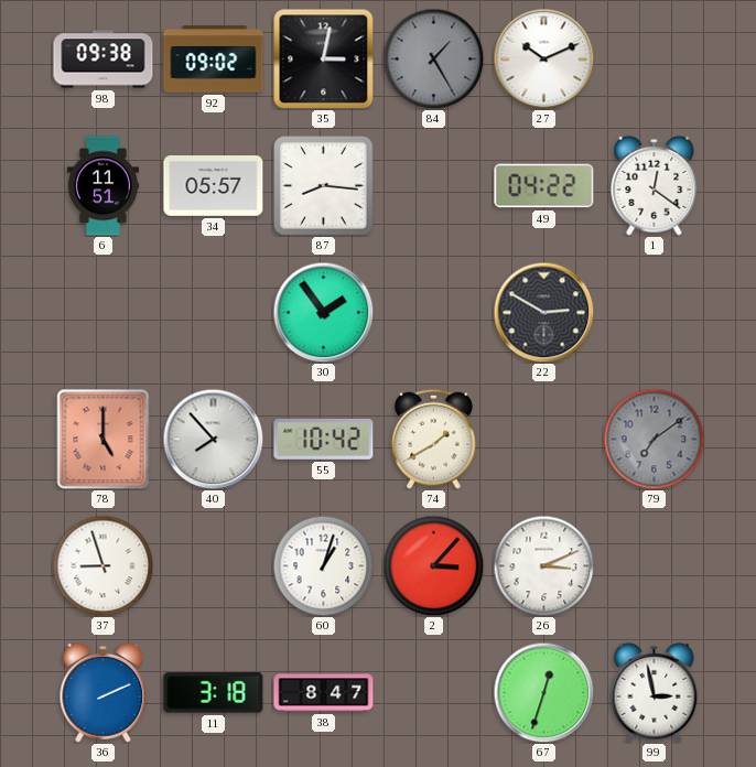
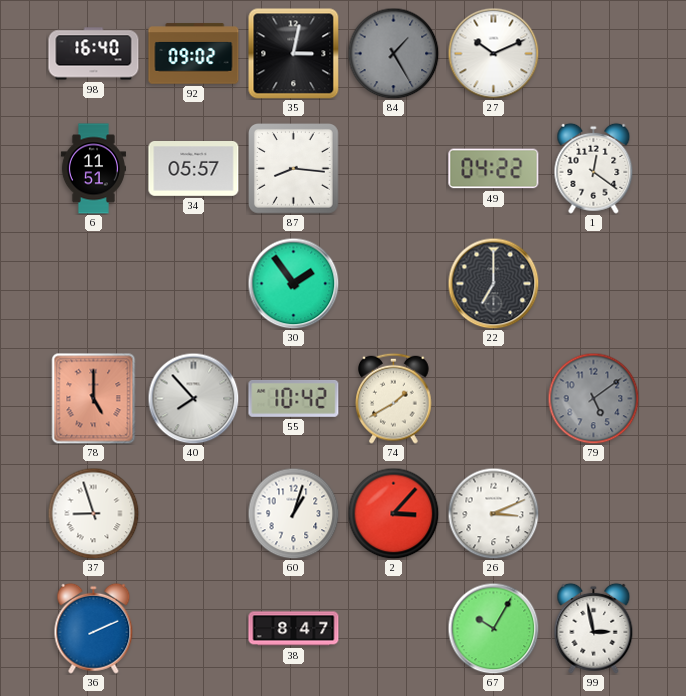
98: 09:38 -> 16:40
22: 2:50 -> 7:00
79: 7:09 -> 5:09
11: 3:18 -> none
67: 12:33 -> 10:05
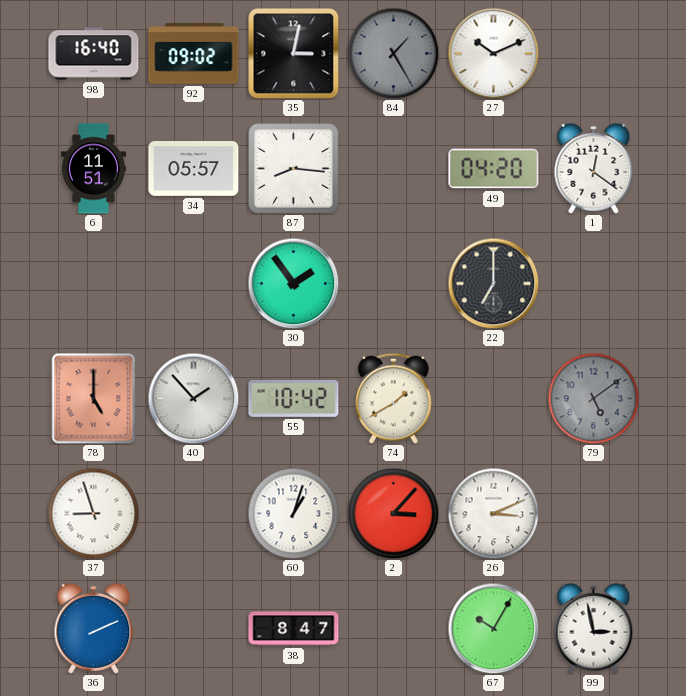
49: 04:22 -> 04:20
40: 7:53 -> 1:53
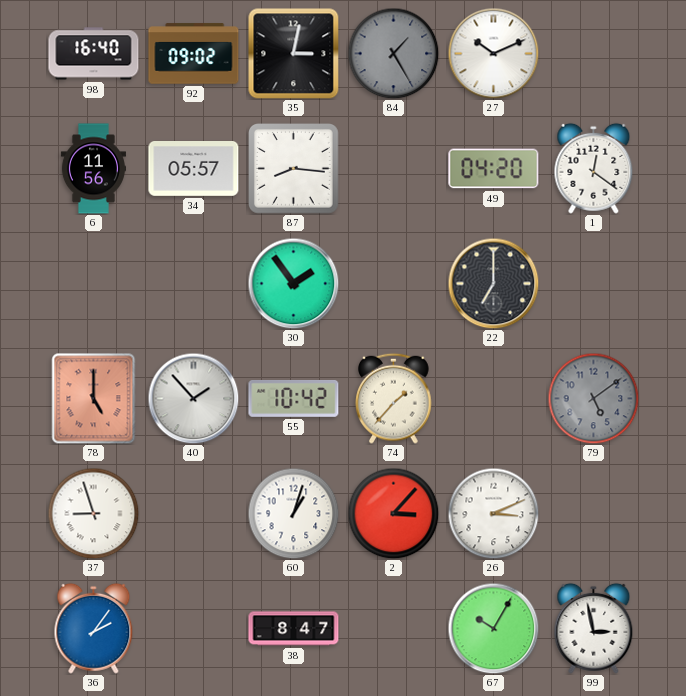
6: 11:51 -> 11:56
74: 1:40 -> 1:37
36: 2:11 -> 2:06
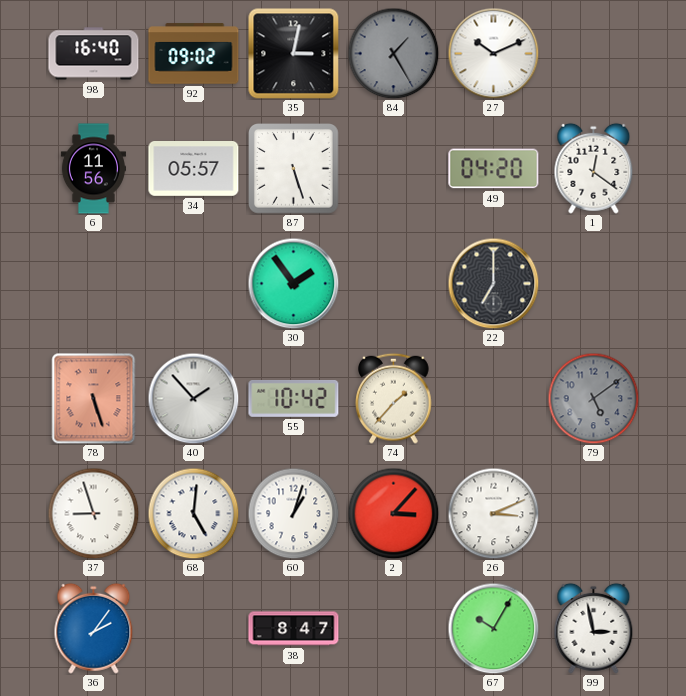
87: 8:16 -> 5:27
78: 5:00 -> 5:27
68: none -> 5:01
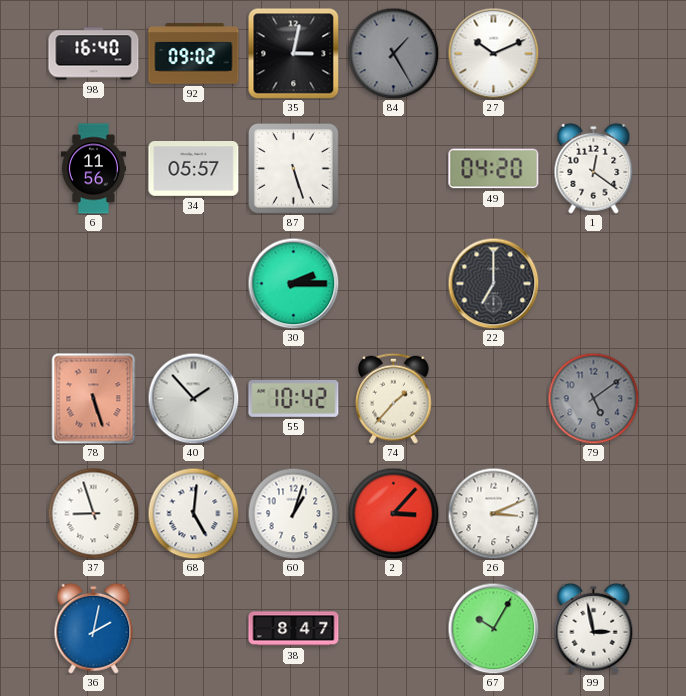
30: 1:54 -> 2:15
36: 2:06 -> 2:02
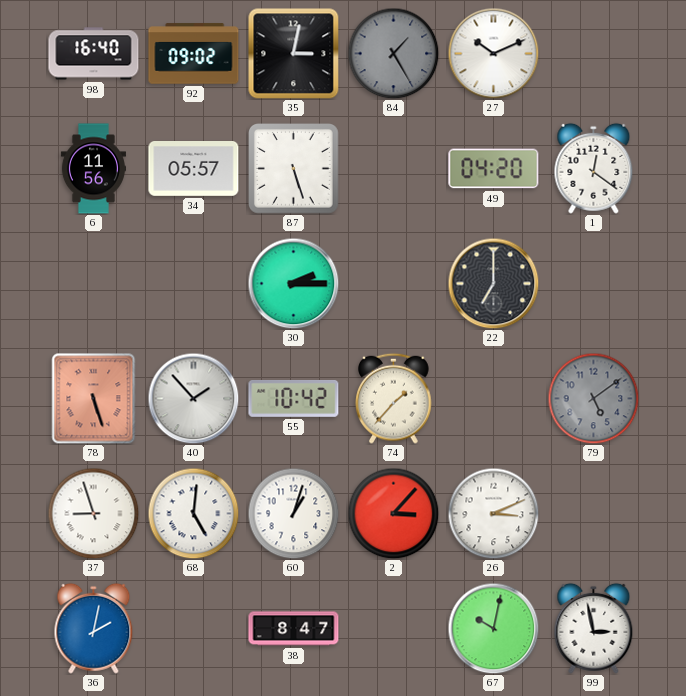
67: 10:05 -> 10:02
